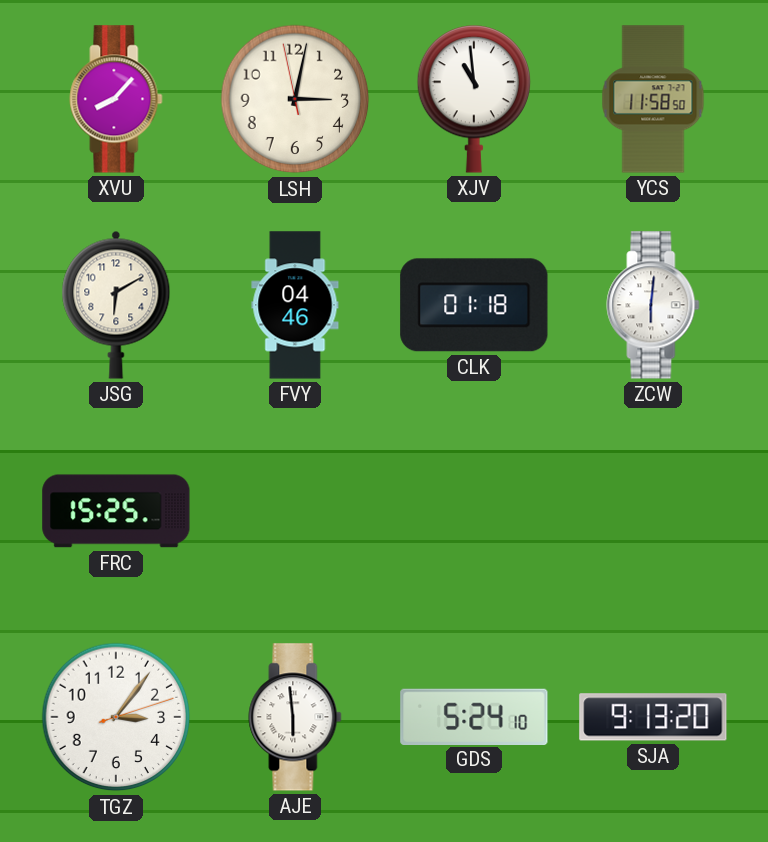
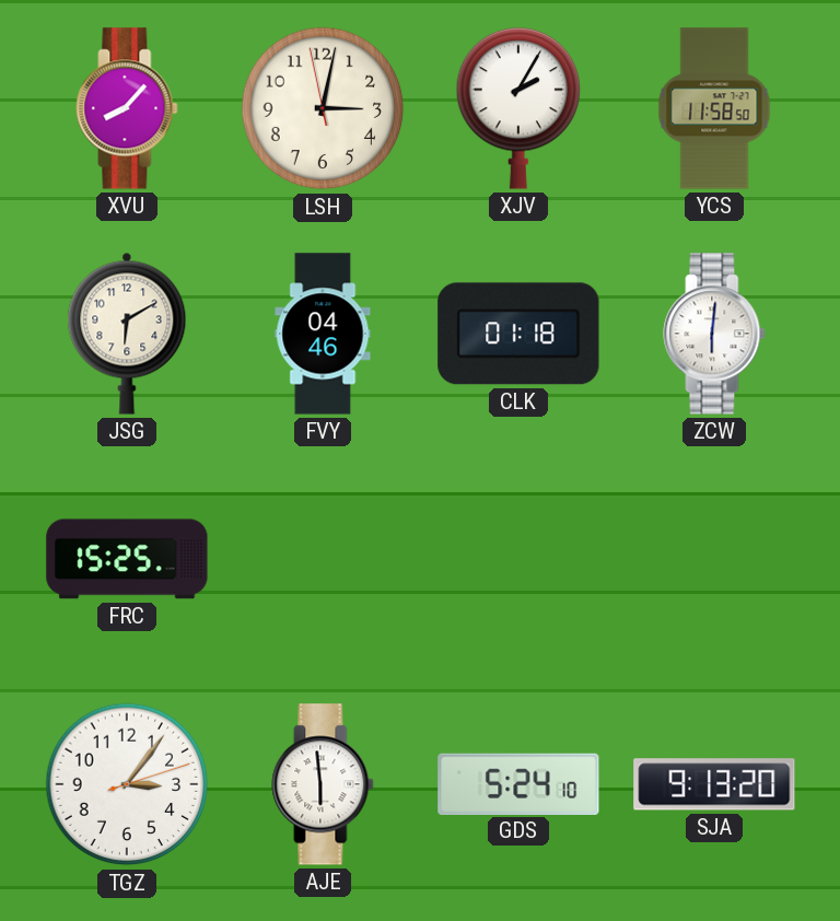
XJV: 10:59 -> 2:05
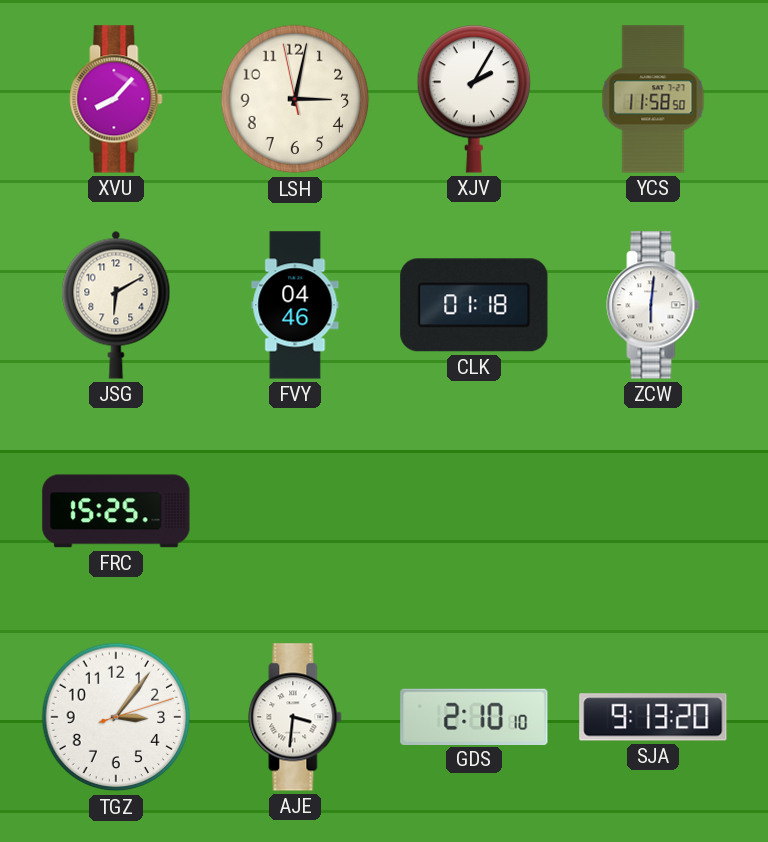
AJE: 5:59 -> 3:31
GDS: 5:24 -> 2:10
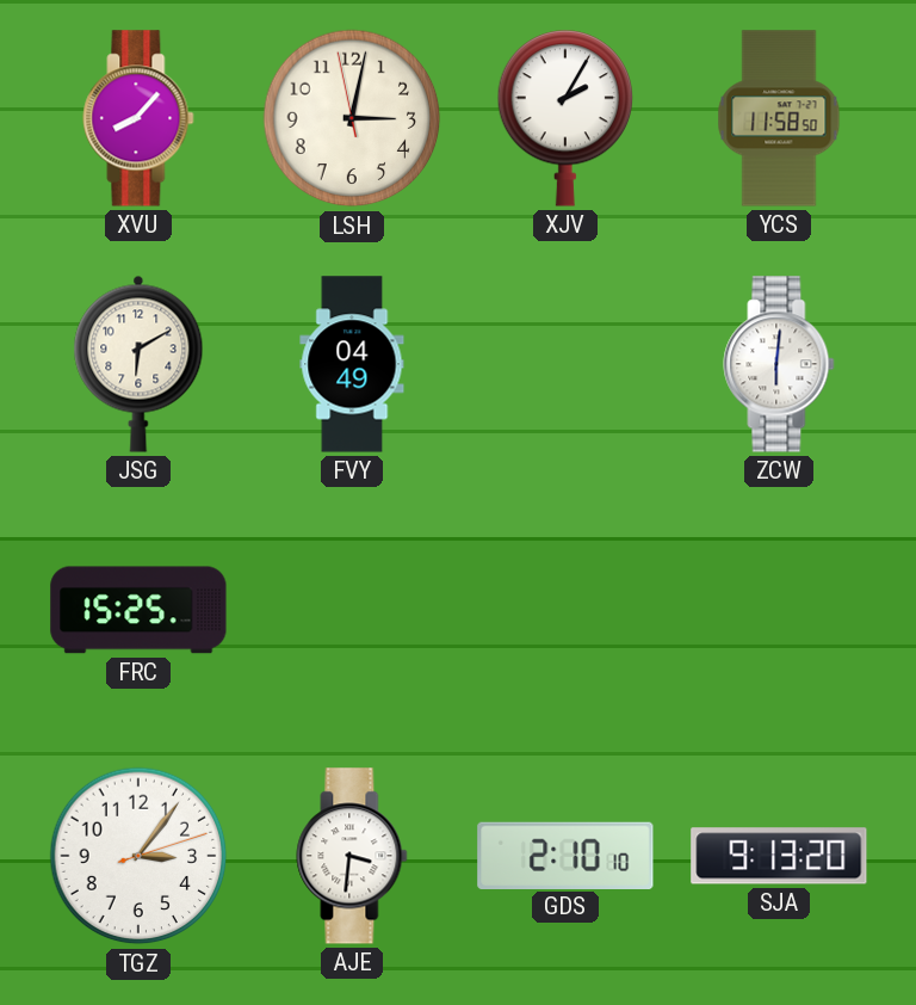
FVY: 04:46 -> 04:49
CLK: 01:18 -> none
